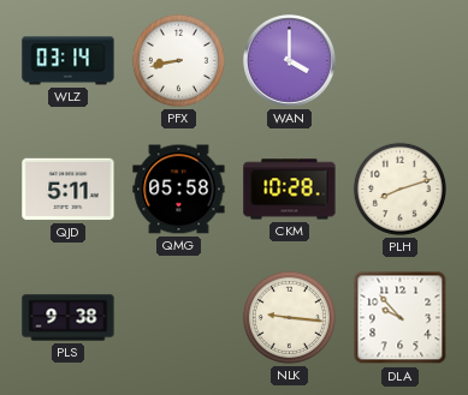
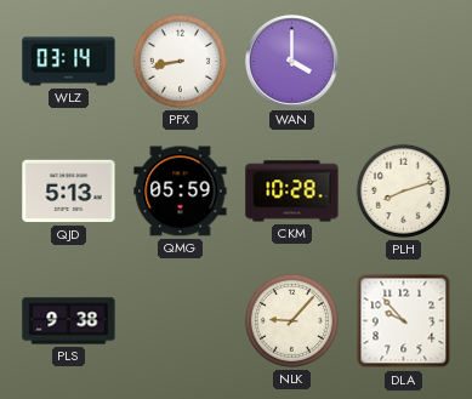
QJD: 5:11 -> 5:13
QMG: 05:58 -> 05:59
NLK: 9:16 -> 9:07
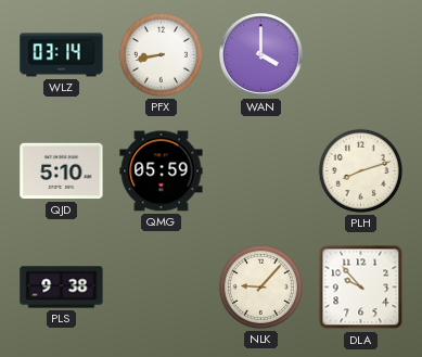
QJD: 5:13 -> 5:10
CKM: 10:28 -> none
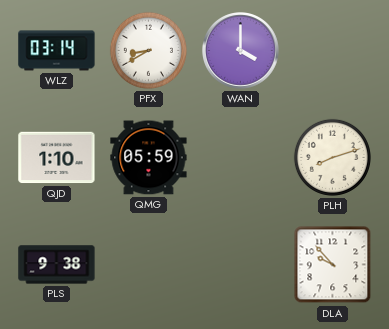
PFX: 8:43 -> 8:40
QJD: 5:10 -> 1:10
NLK: 9:07 -> none
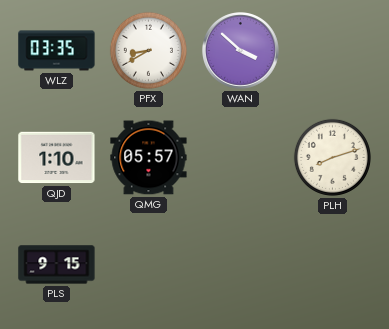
WLZ: 03:14 -> 03:35
WAN: 4:00 -> 3:52
QMG: 05:59 -> 05:57
PLS: 9:38 -> 9:15
DLA: 9:53 -> none
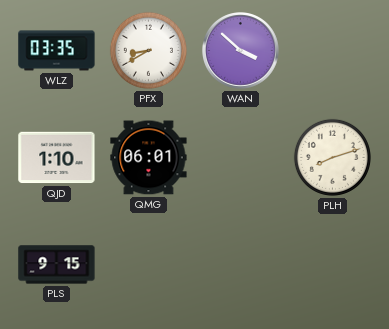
QMG: 05:57 -> 06:01
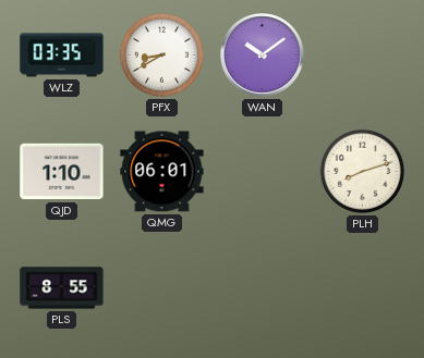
WAN: 3:52 -> 10:09
PLS: 9:15 -> 8:55
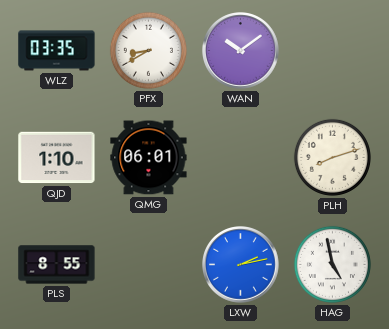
LXW: none -> 2:13
HAG: none -> 4:58
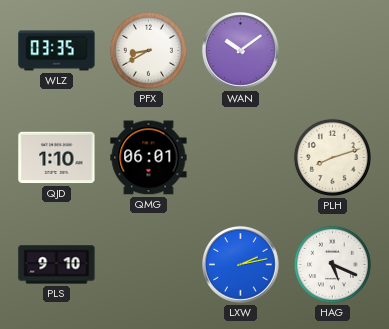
PLS: 8:55 -> 9:10
HAG: 4:58 -> 5:19
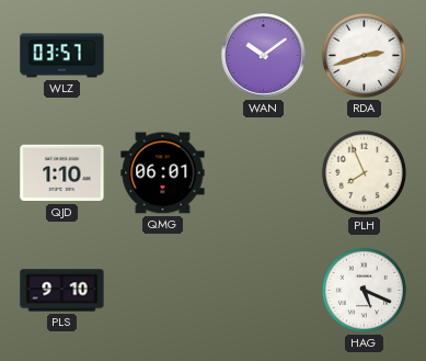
WLZ: 03:35 -> 03:57
PFX: 8:40 -> none
RDA: none -> 2:42
PLH: 8:12 -> 7:56
LXW: 2:13 -> none
